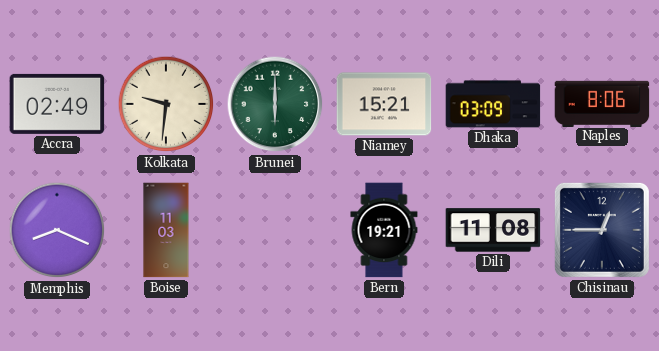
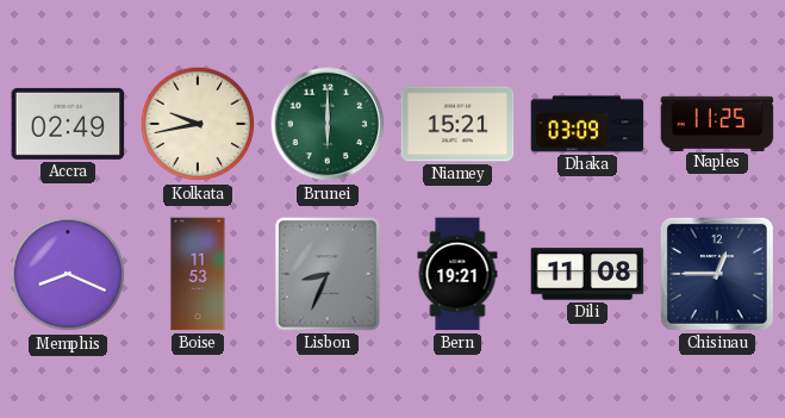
Kolkata: 9:31 -> 9:43
Naples: 8:06 -> 11:25
Boise: 11:03 -> 11:53
Lisbon: none -> 8:34
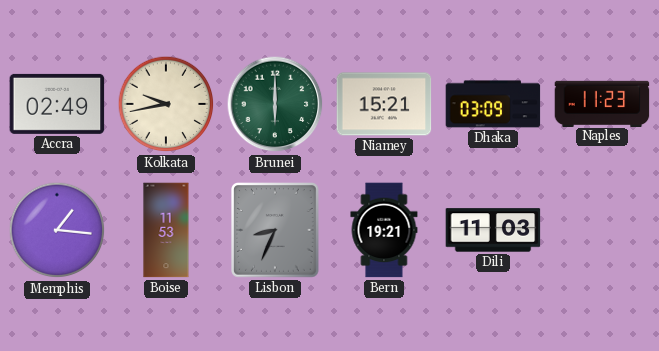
Naples: 11:25 -> 11:23
Memphis: 8:19 -> 1:16
Dili: 11:08 -> 11:03
Chisinau: 12:45 -> none
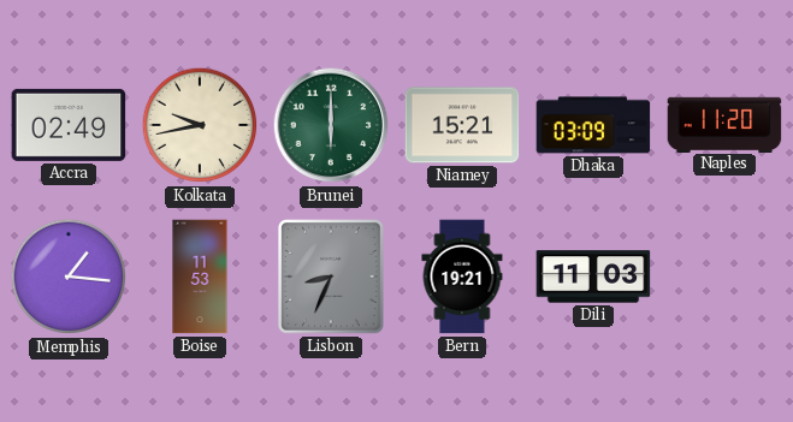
Naples: 11:23 -> 11:20
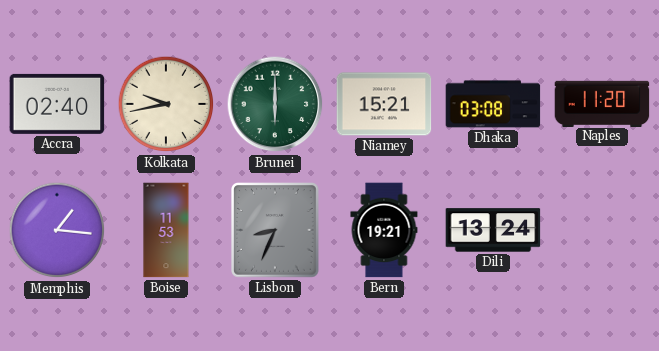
Accra: 02:49 -> 02:40
Dhaka: 03:09 -> 03:08
Dili: 11:03 -> 13:24
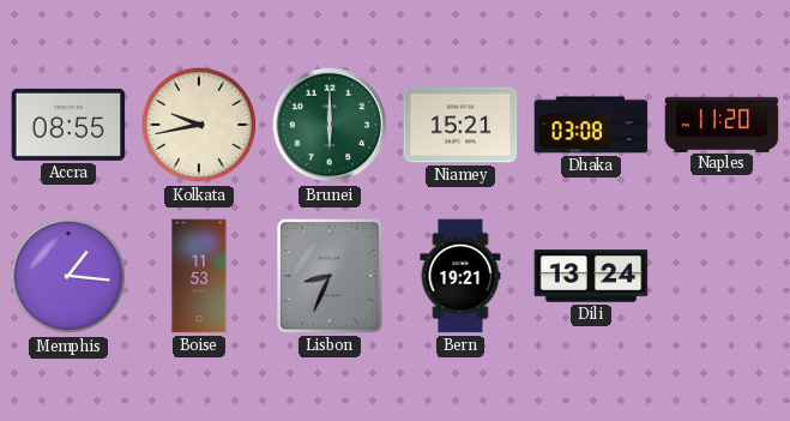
Accra: 02:40 -> 08:55
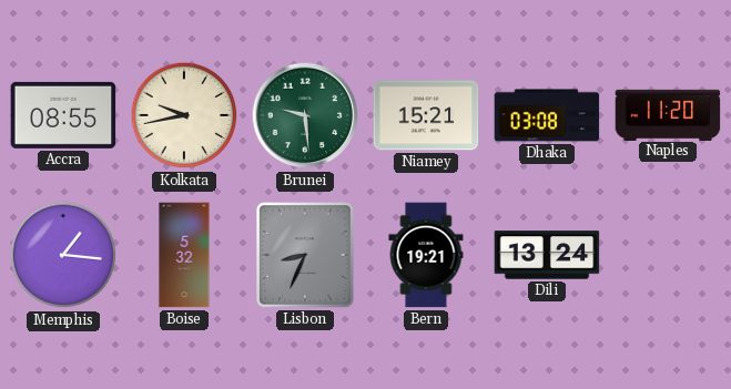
Brunei: 6:00 -> 9:29
Boise: 11:53 -> 5:32
